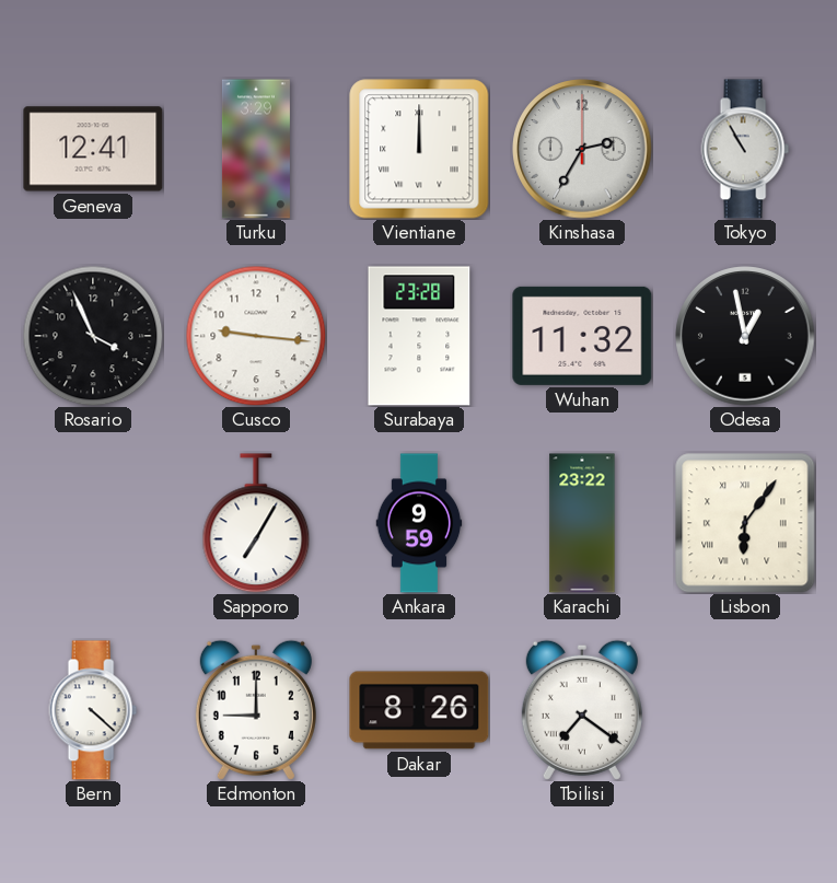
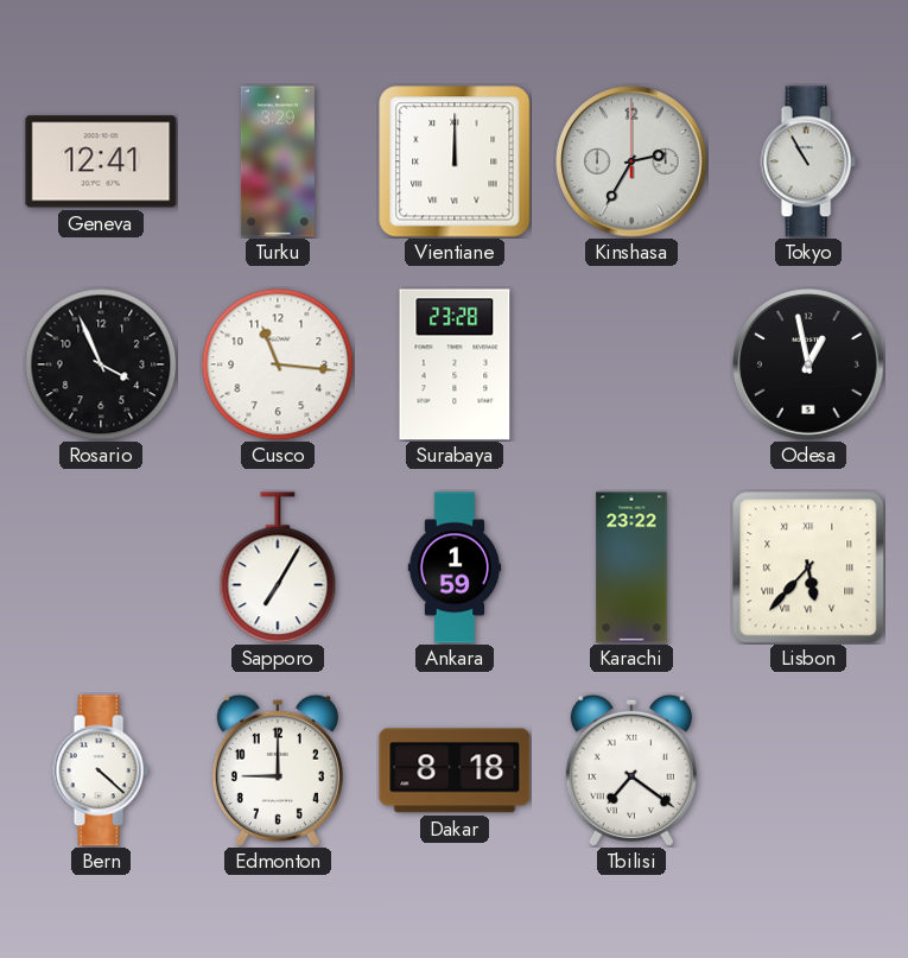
Cusco: 9:16 -> 11:16
Wuhan: 11:32 -> none
Ankara: 9:59 -> 1:59
Lisbon: 6:06 -> 5:37
Dakar: 8:26 -> 8:18
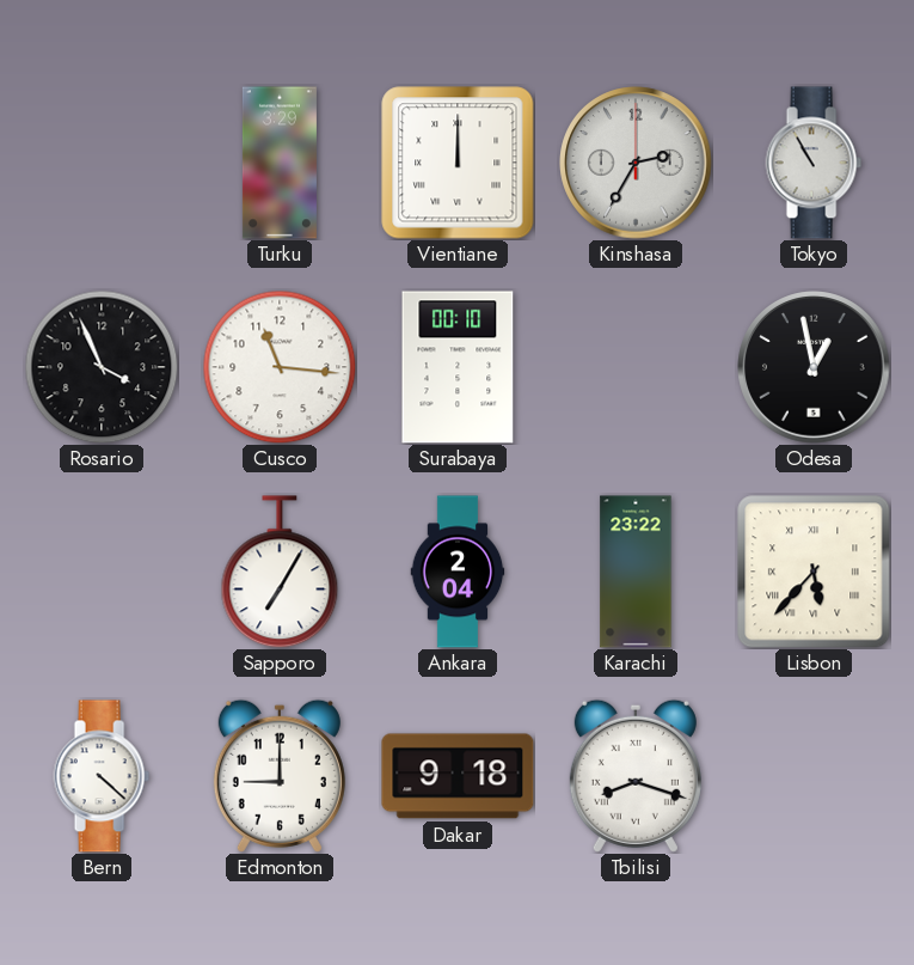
Geneva: 12:41 -> none
Surabaya: 23:28 -> 00:10
Ankara: 1:59 -> 2:04
Dakar: 8:18 -> 9:18
Tbilisi: 7:21 -> 8:18
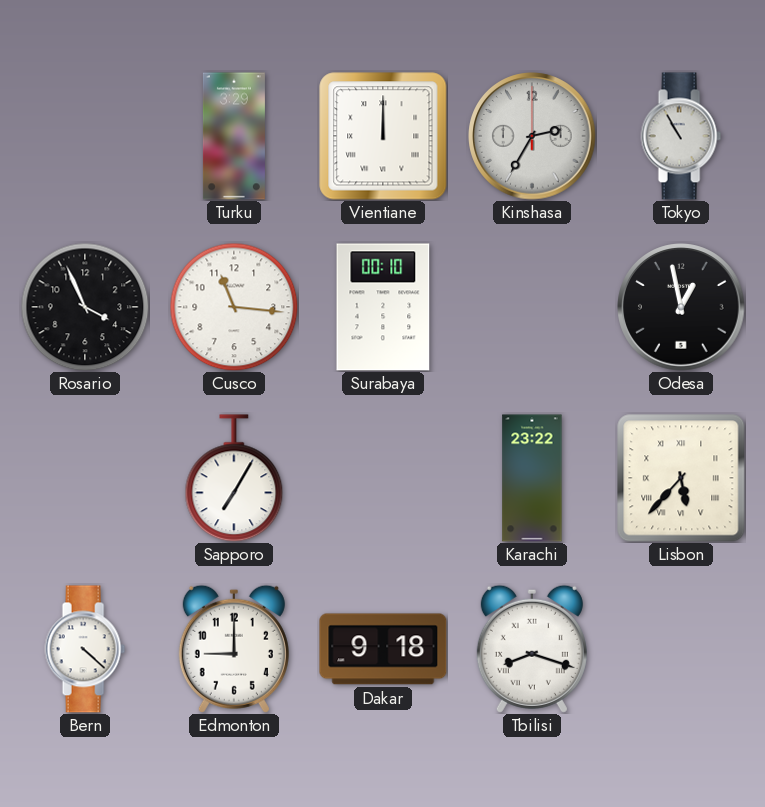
Ankara: 2:04 -> none
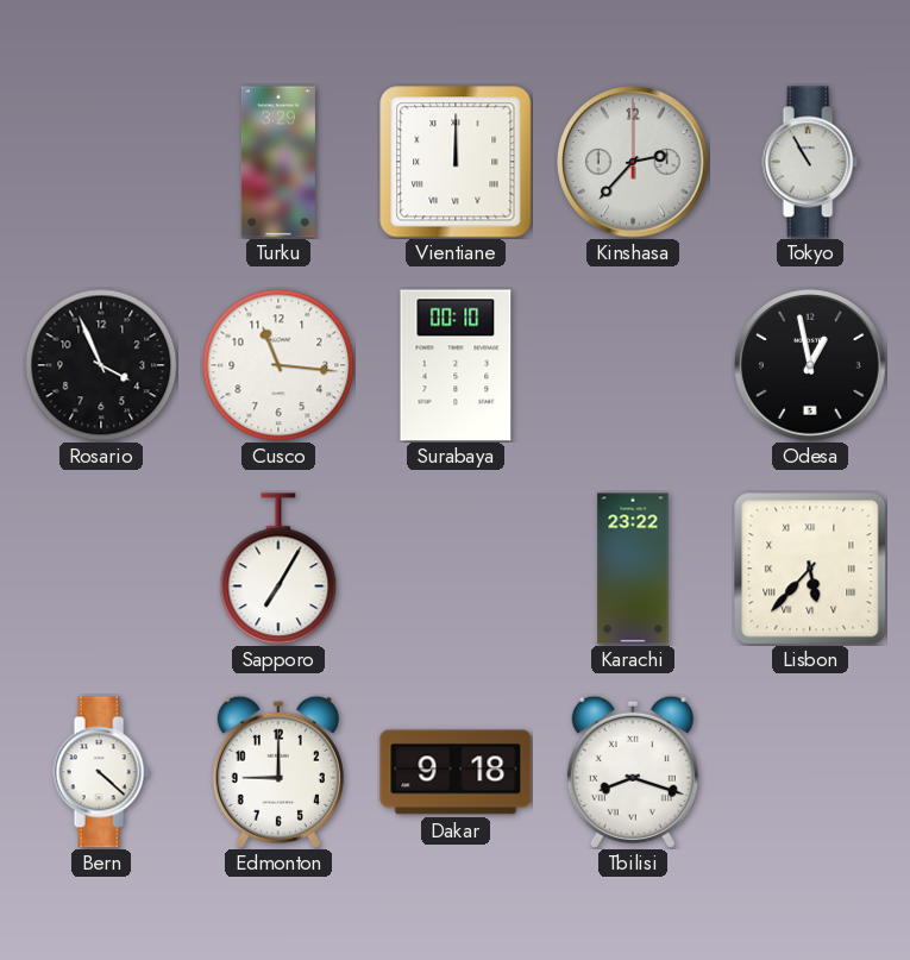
Kinshasa: 2:35 -> 2:37
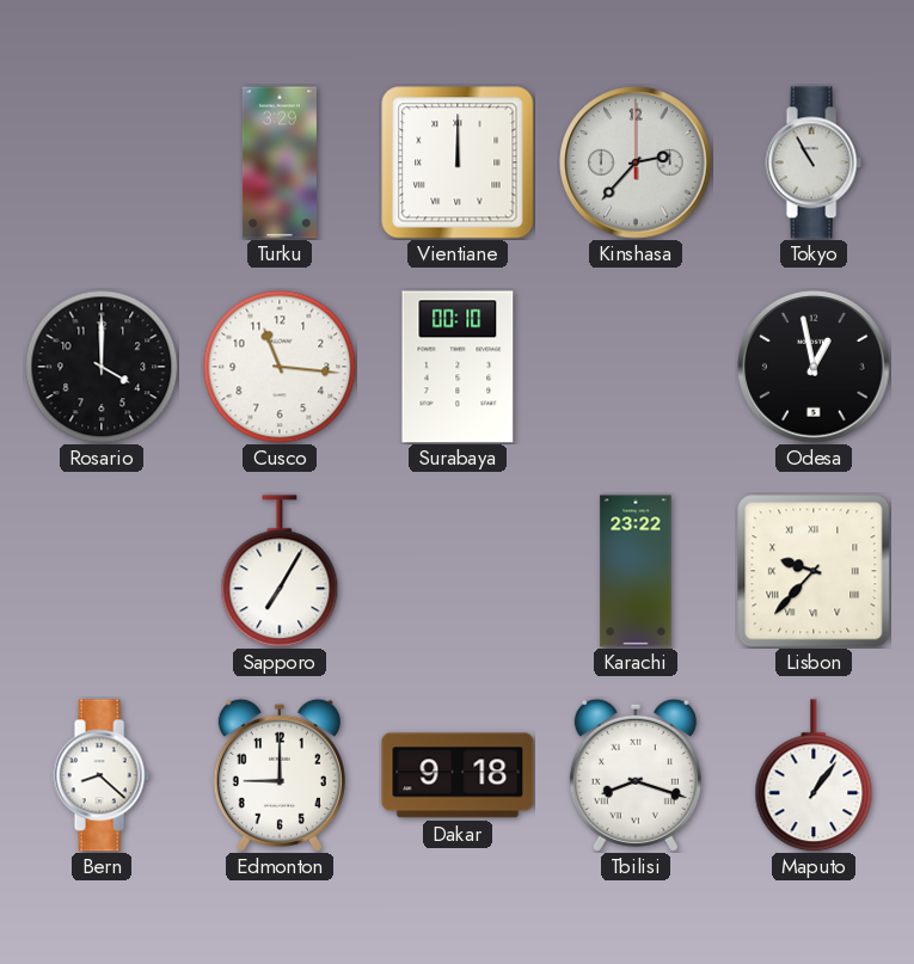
Rosario: 3:56 -> 4:00
Lisbon: 5:37 -> 9:37
Bern: 4:22 -> 8:22
Maputo: none -> 1:06
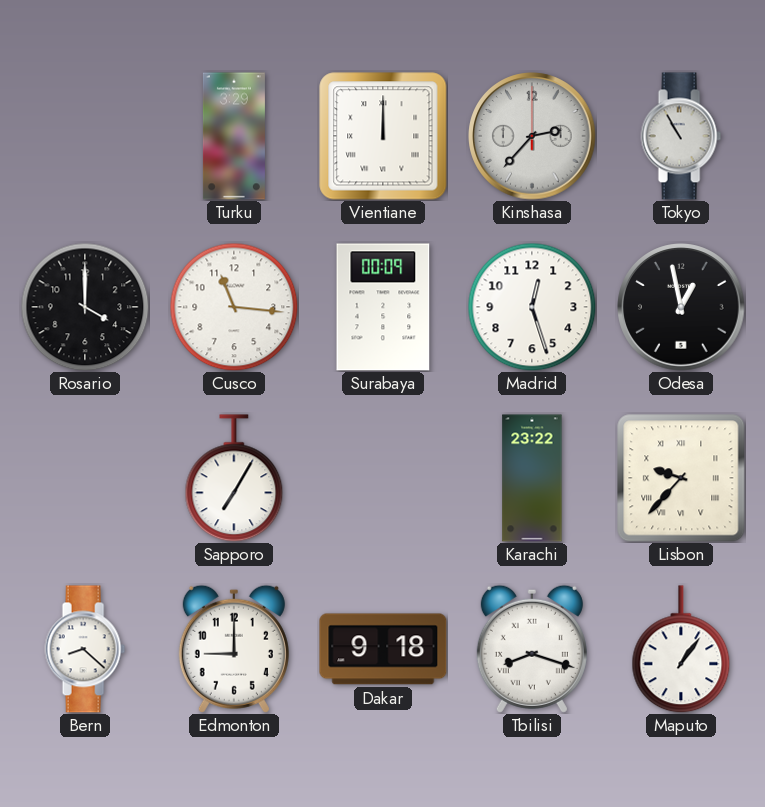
Surabaya: 00:10 -> 00:09
Madrid: none -> 12:27
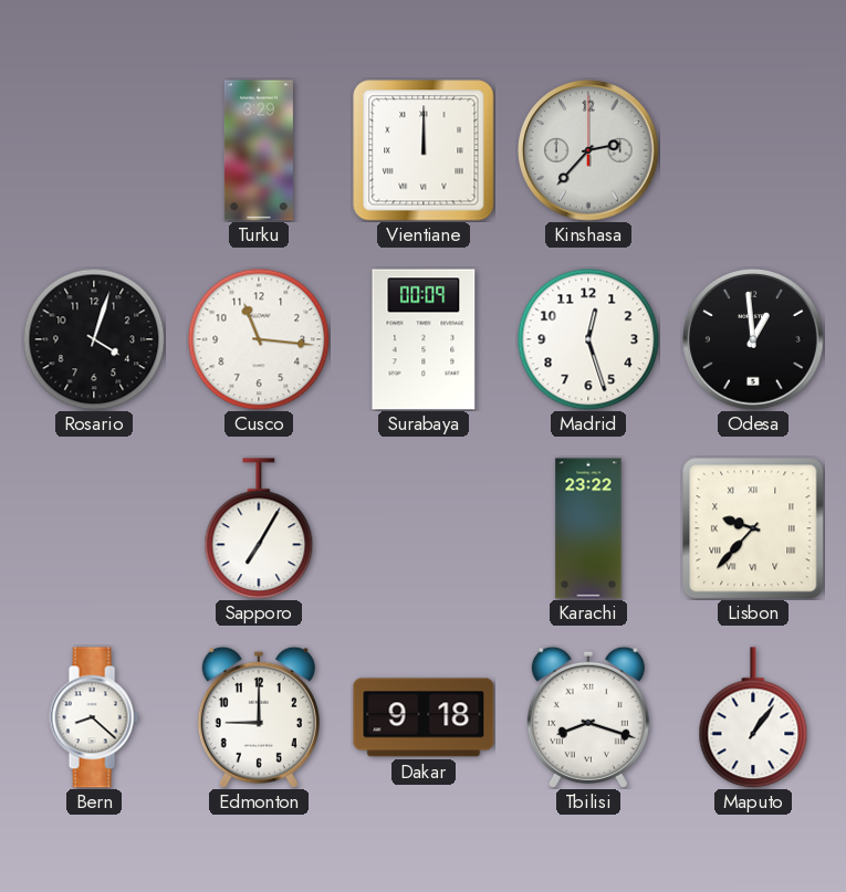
Tokyo: 10:55 -> none
Rosario: 4:00 -> 4:03
Odesa: 12:58 -> 12:59
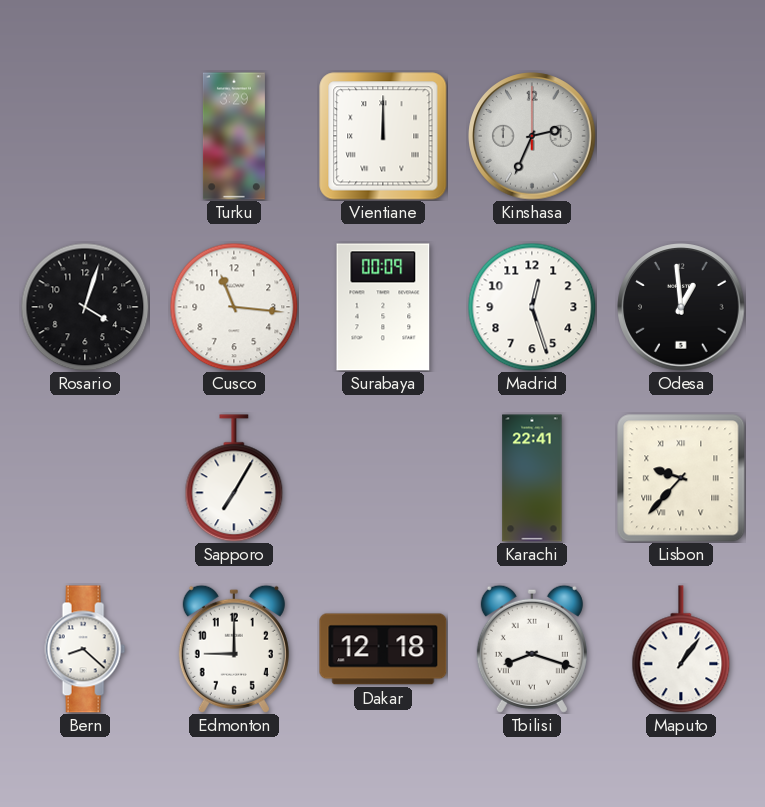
Kinshasa: 2:37 -> 2:34
Karachi: 23:22 -> 22:41
Dakar: 9:18 -> 12:18
